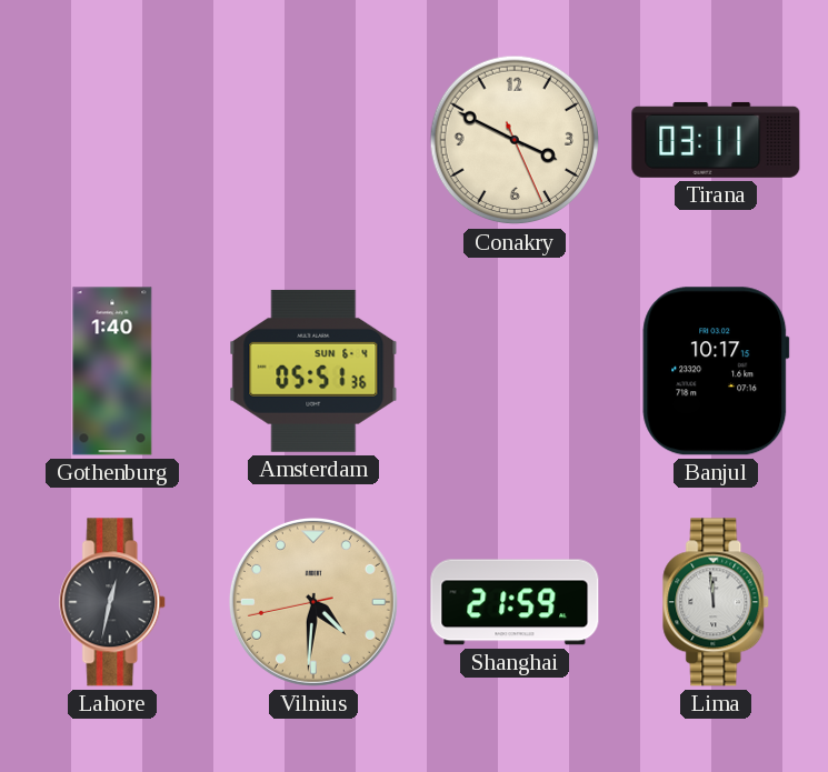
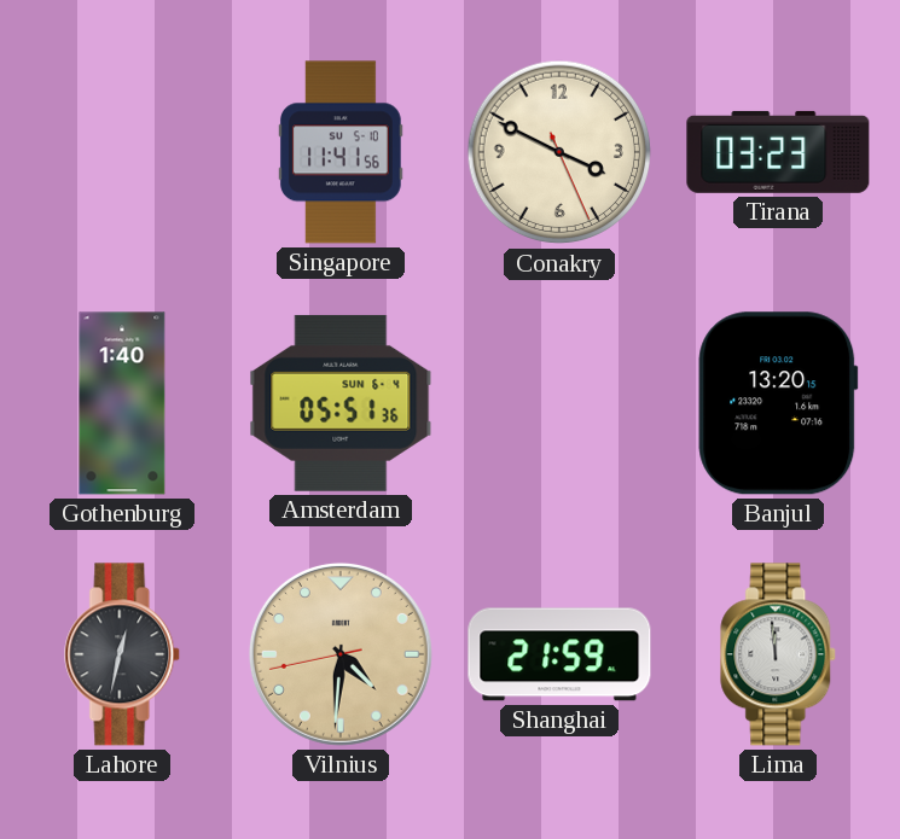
Singapore: none -> 11:41
Tirana: 03:11 -> 03:23
Banjul: 10:17 -> 13:20
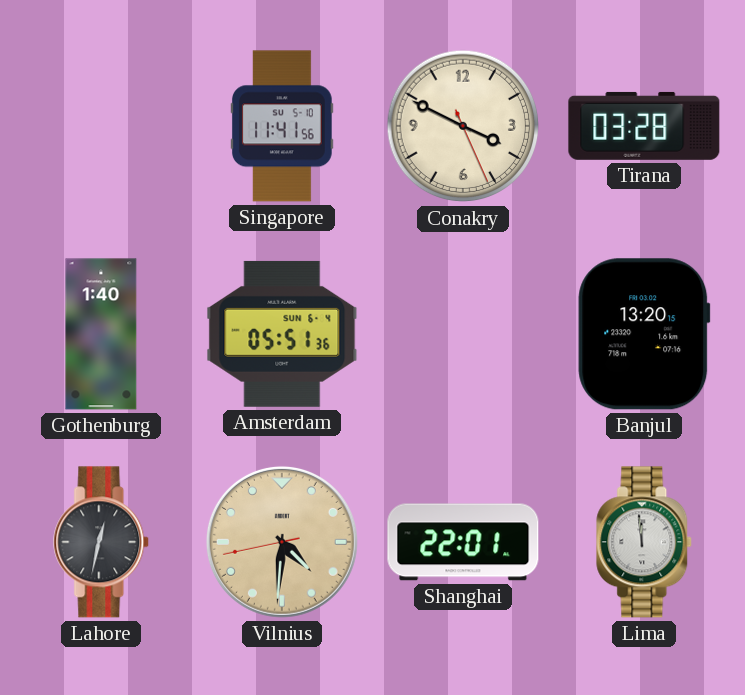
Tirana: 03:23 -> 03:28
Shanghai: 21:59 -> 22:01
